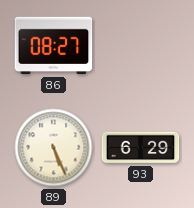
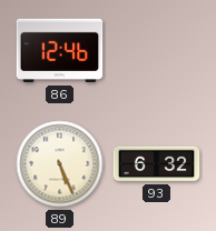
86: 08:27 -> 12:46
93: 6:29 -> 6:32
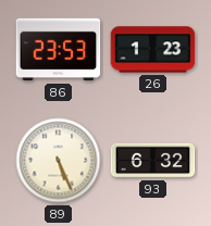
86: 12:46 -> 23:53
26: none -> 1:23
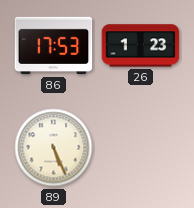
86: 23:53 -> 17:53
93: 6:32 -> none
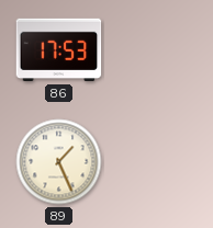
26: 1:23 -> none
89: 5:26 -> 1:26
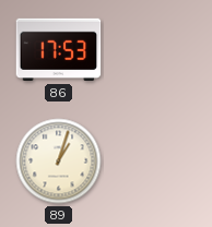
89: 1:26 -> 1:03
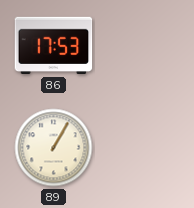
89: 1:03 -> 1:05
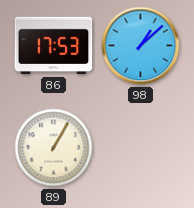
98: none -> 1:08
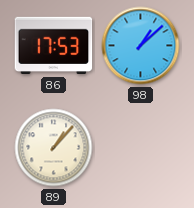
89: 1:05 -> 1:07
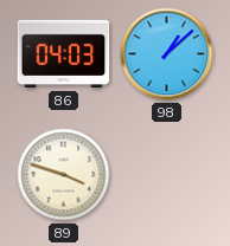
86: 17:53 -> 04:03
89: 1:07 -> 3:48
